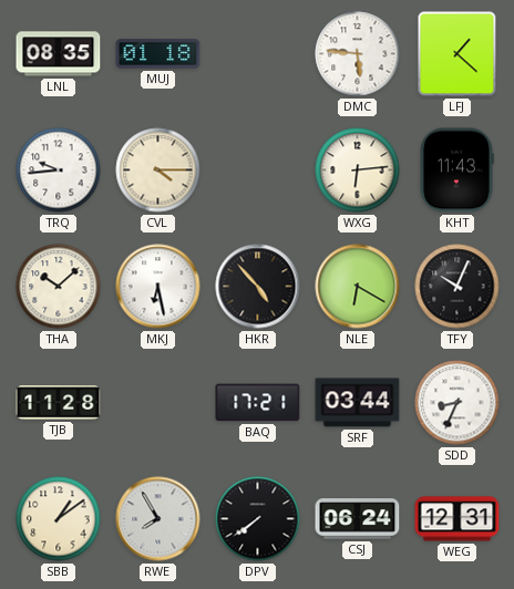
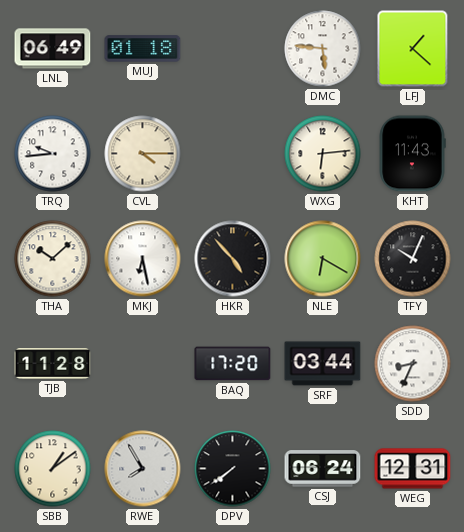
LNL: 08:35 -> 06:49
BAQ: 17:21 -> 17:20
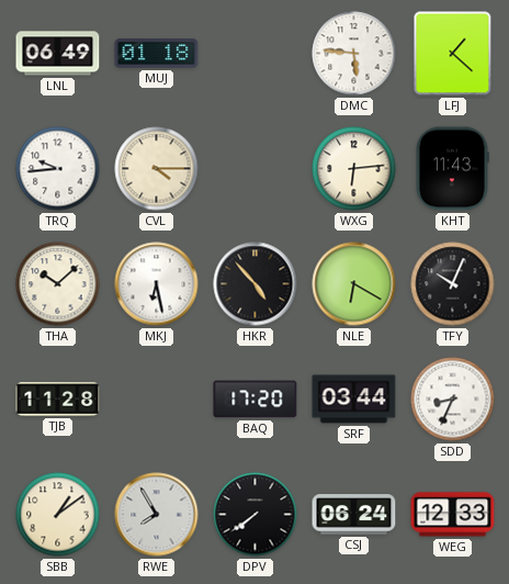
WEG: 12:31 -> 12:33
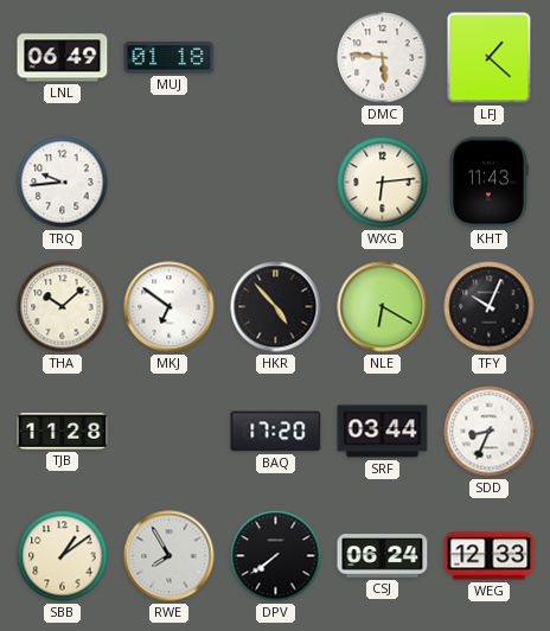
CVL: 4:15 -> none
MKJ: 6:28 -> 6:51
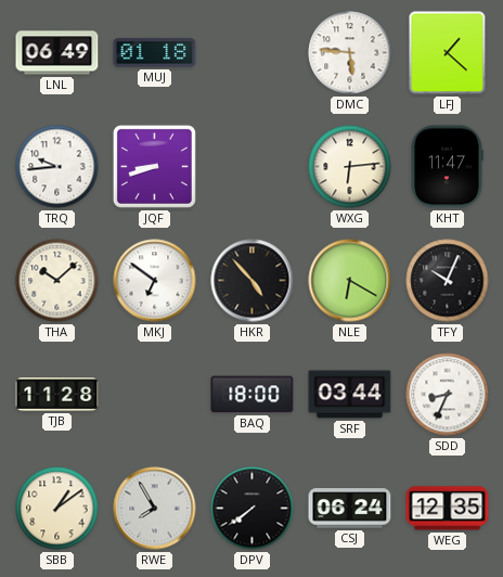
JQF: none -> 8:42
KHT: 11:43 -> 11:47
BAQ: 17:20 -> 18:00
WEG: 12:33 -> 12:35
